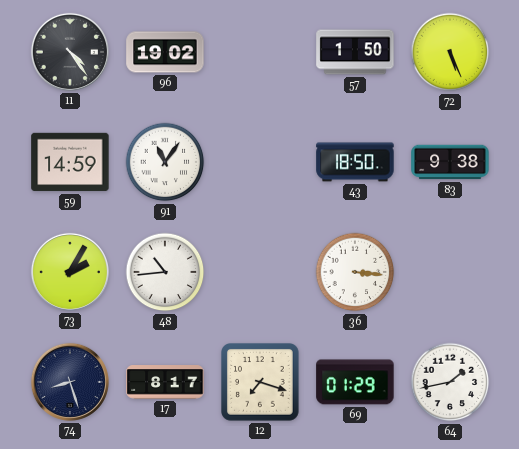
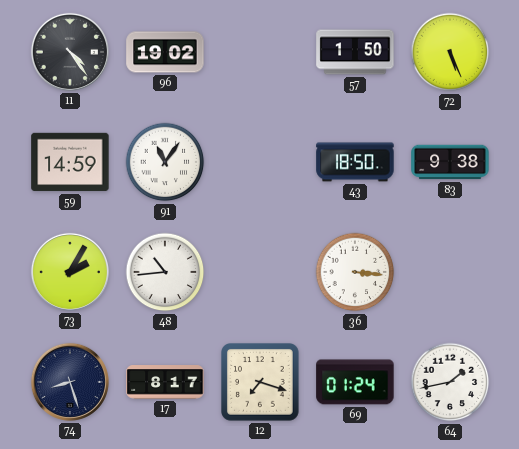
69: 01:29 -> 01:24
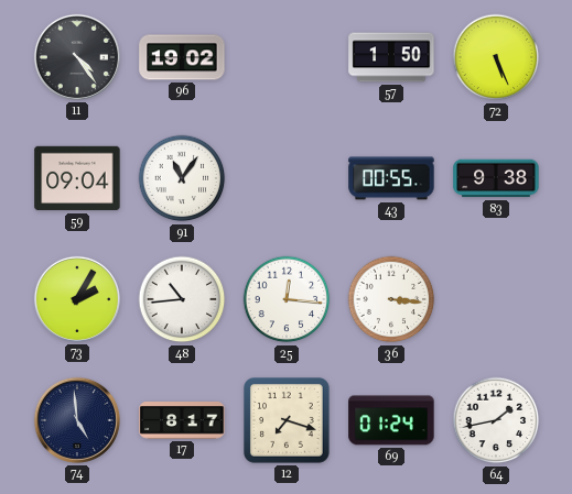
59: 14:59 -> 09:04
43: 18:50 -> 00:55
25: none -> 12:16
74: 8:27 -> 4:59
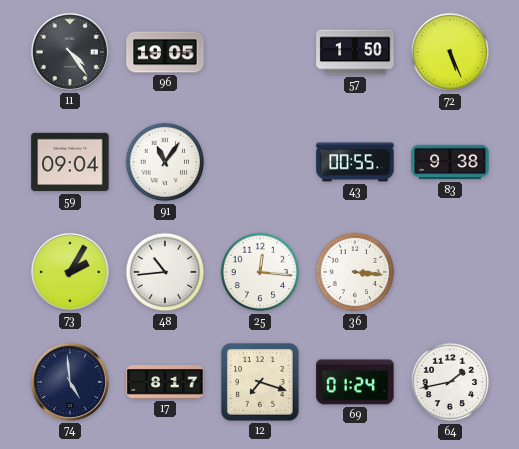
96: 19:02 -> 19:05
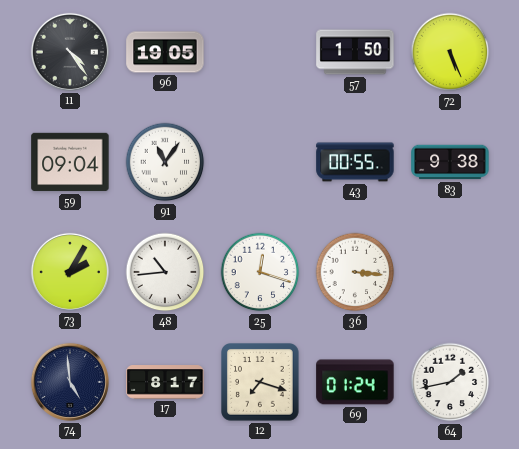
25: 12:16 -> 12:18
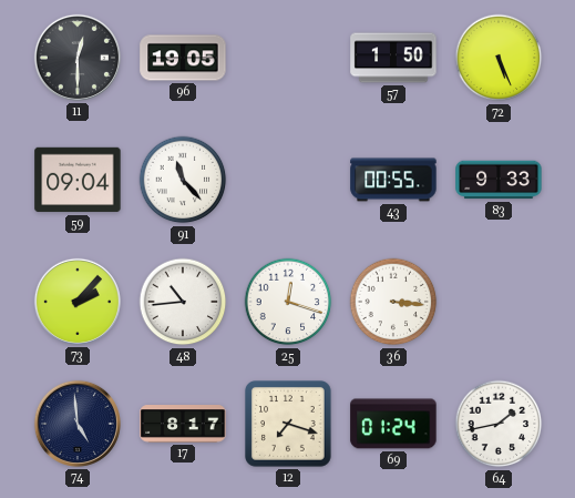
11: 4:24 -> 12:30
91: 11:06 -> 11:23
83: 9:38 -> 9:33
73: 2:05 -> 2:07
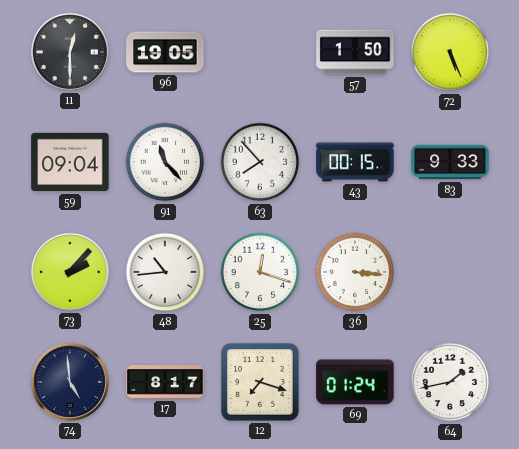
63: none -> 7:53
43: 00:55 -> 00:15
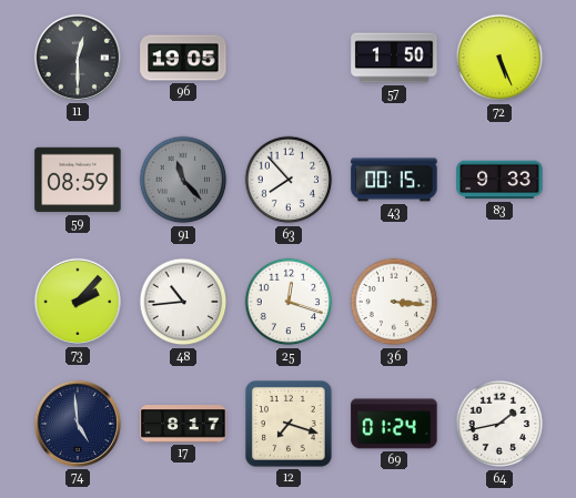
59: 09:04 -> 08:59
91 dial: white -> grey
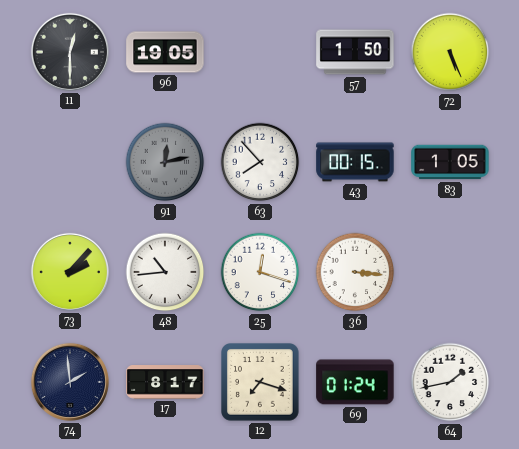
59: 08:59 -> none
91: 11:23 -> 12:13
83: 9:33 -> 1:05
74: 4:59 -> 1:59
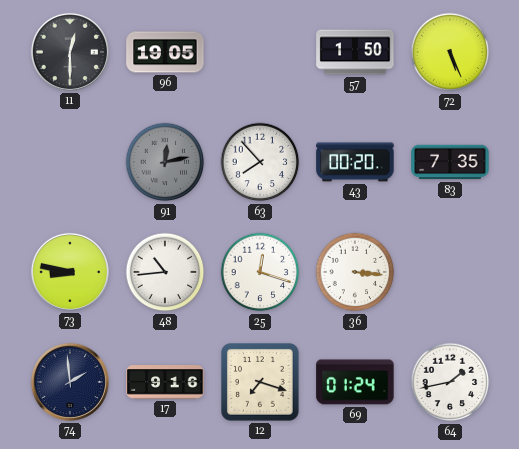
43: 00:15 -> 00:20
83: 1:05 -> 7:35
73: 2:07 -> 8:47
17: 8:17 -> 9:16
